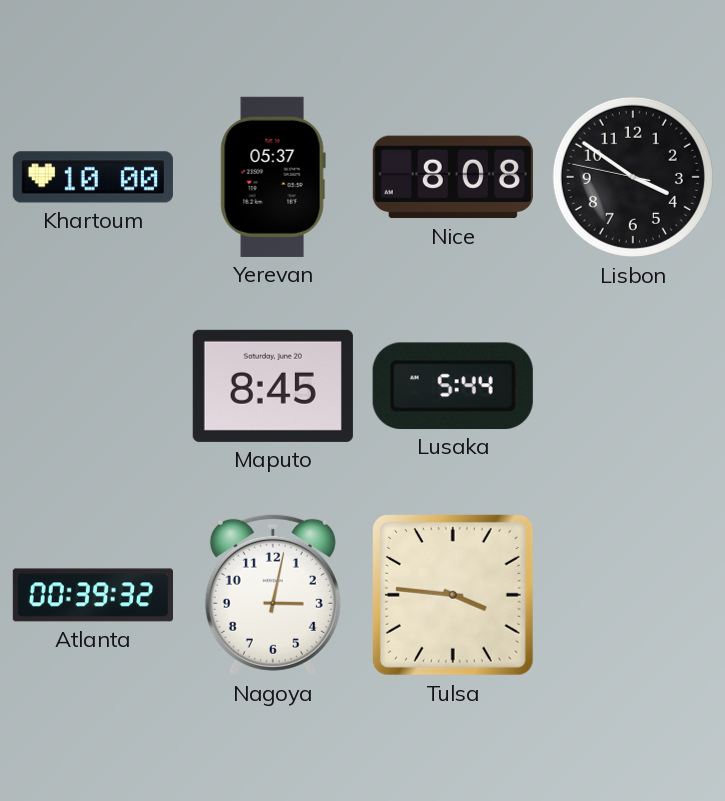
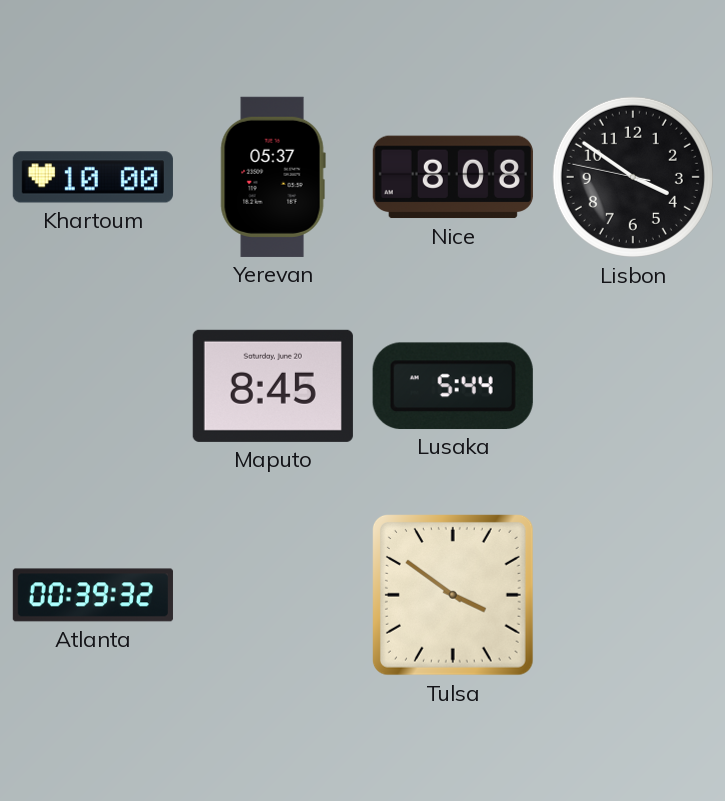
Nagoya: 3:02 -> none
Tulsa: 3:46 -> 3:51
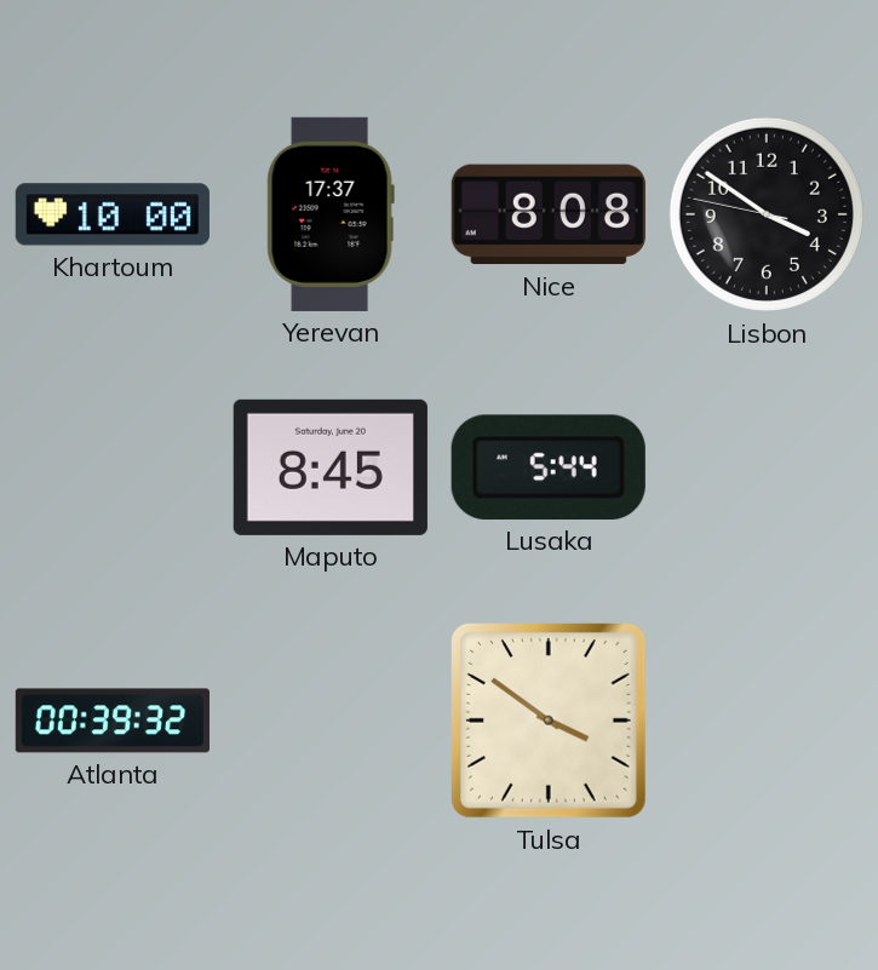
Yerevan: 05:37 -> 17:37
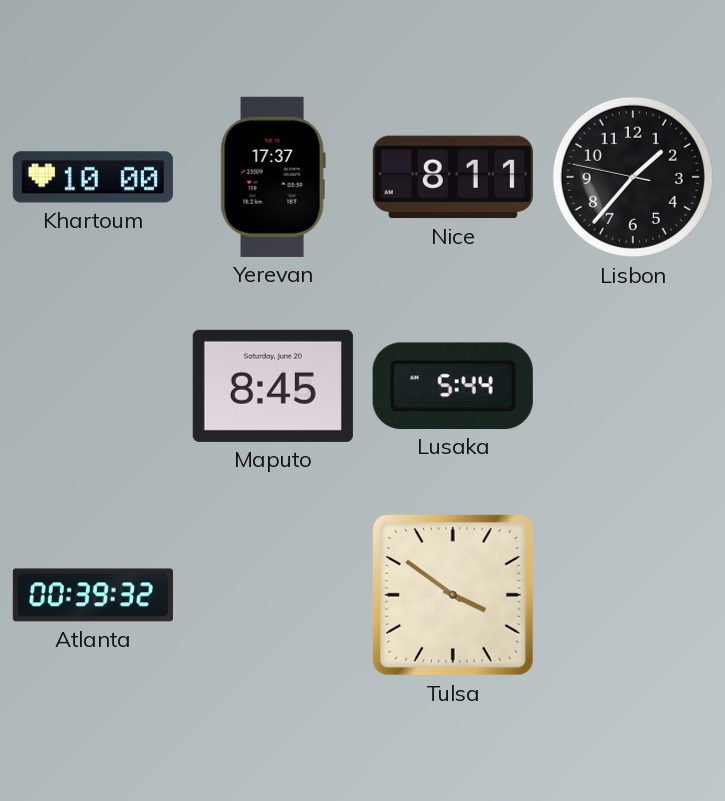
Nice: 8:08 -> 8:11
Lisbon: 3:50 -> 1:36
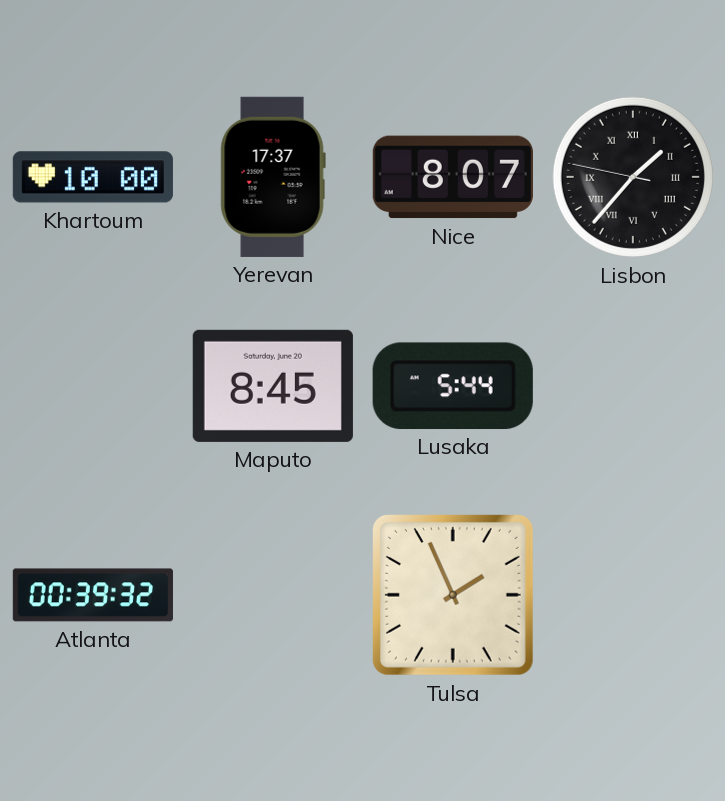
Nice: 8:11 -> 8:07
Lisbon numerals: Arabic -> Roman
Tulsa: 3:51 -> 1:56
